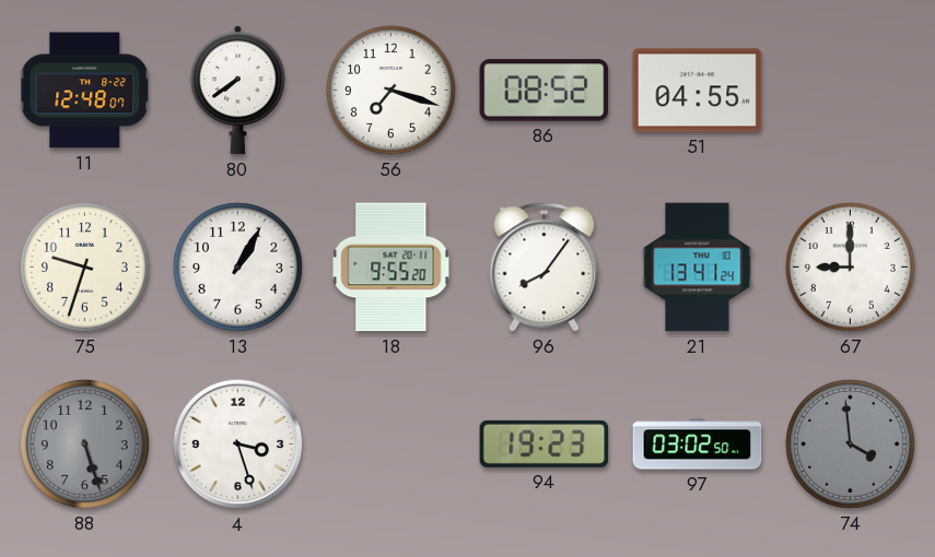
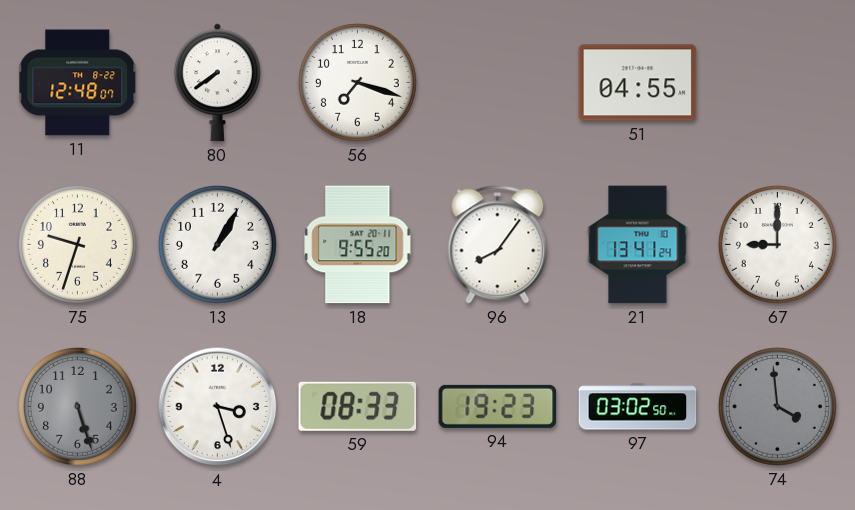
86: 08:52 -> none
59: none -> 08:33
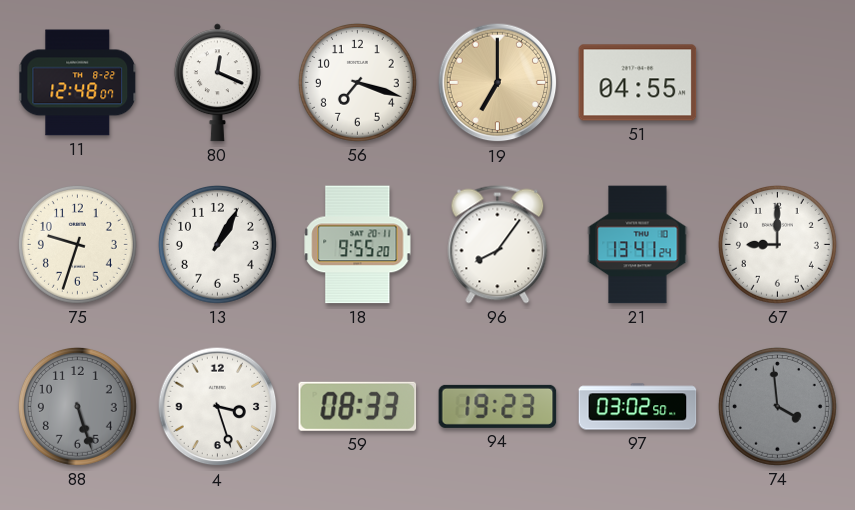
80: 7:39 -> 12:19
19: none -> 7:00
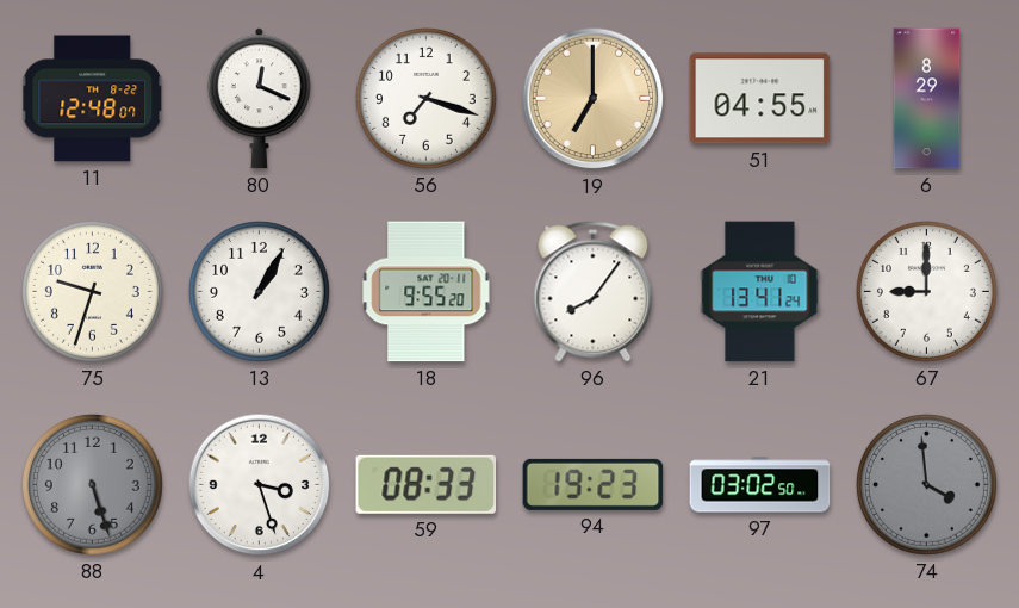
6: none -> 8:29
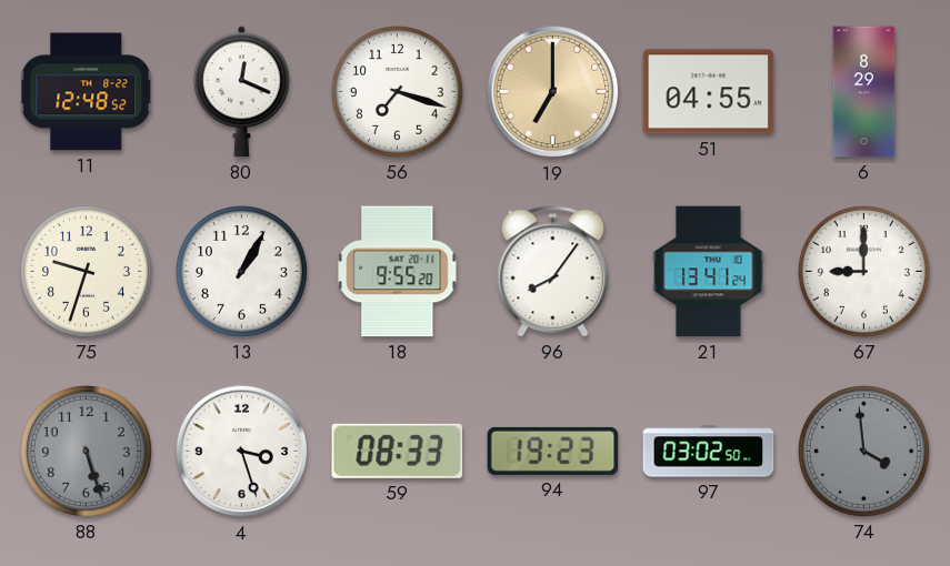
11: 12:48:07 -> 12:48:52
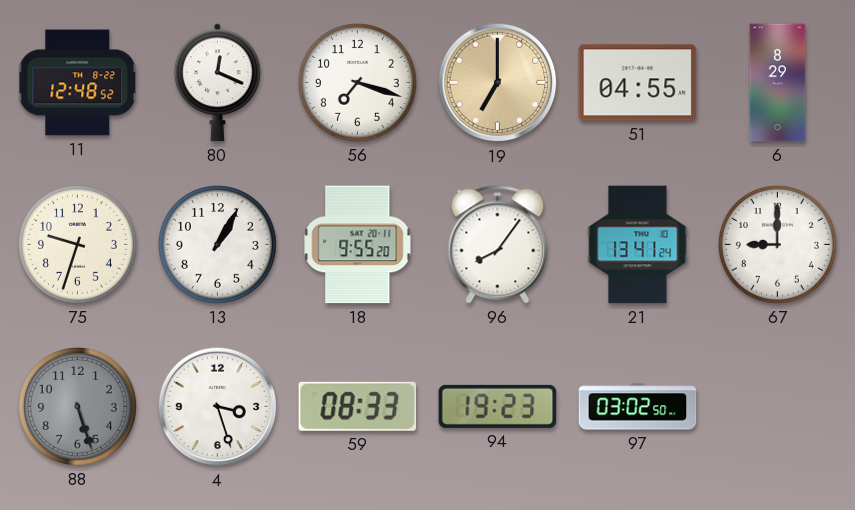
74: 3:59 -> none
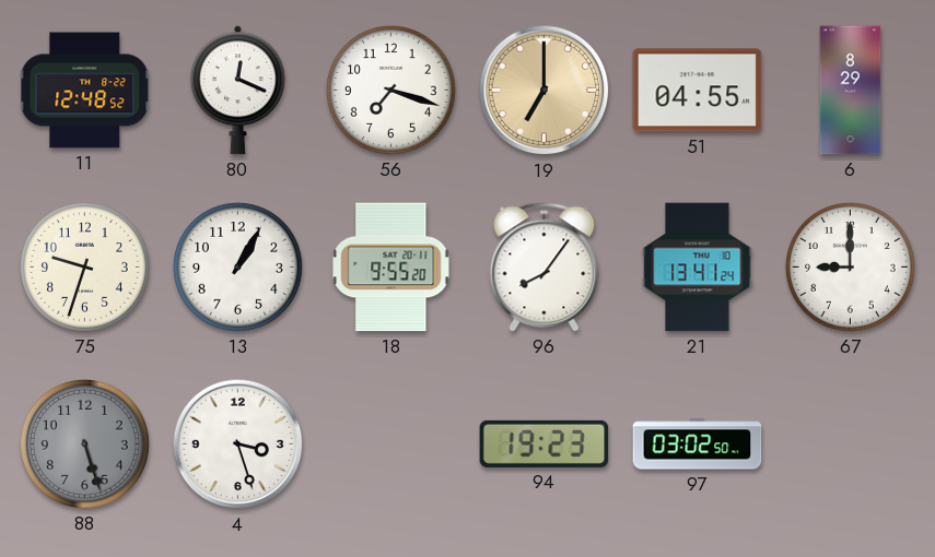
59: 08:33 -> none
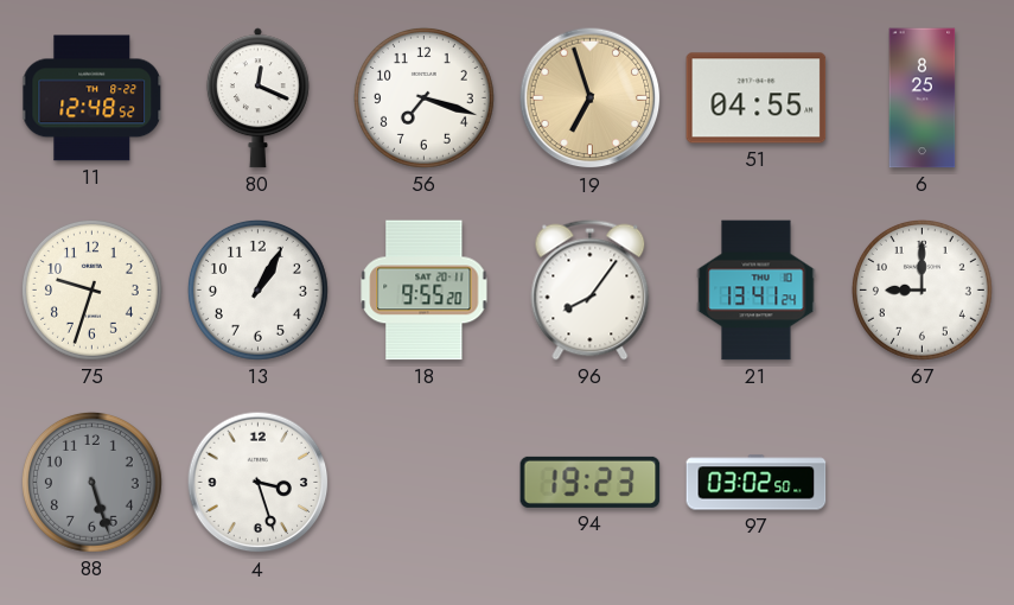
19: 7:00 -> 6:57
6: 8:29 -> 8:25
